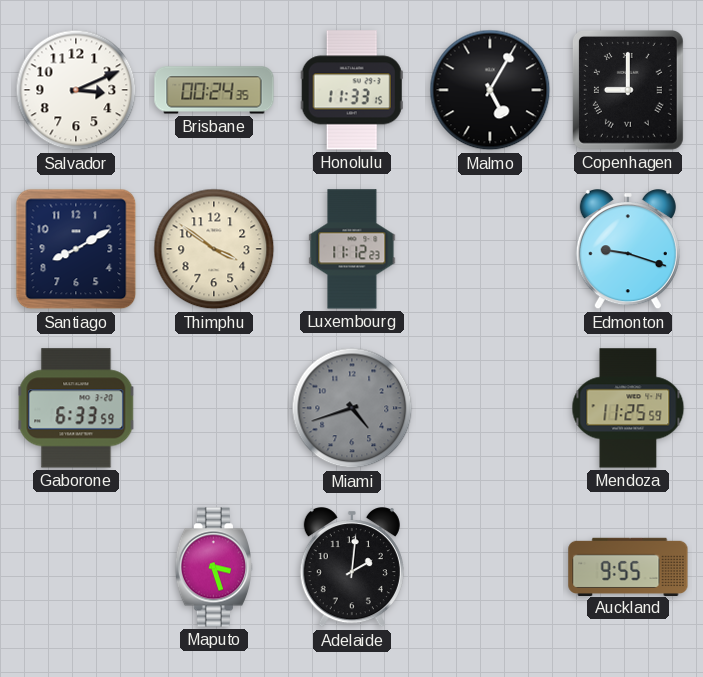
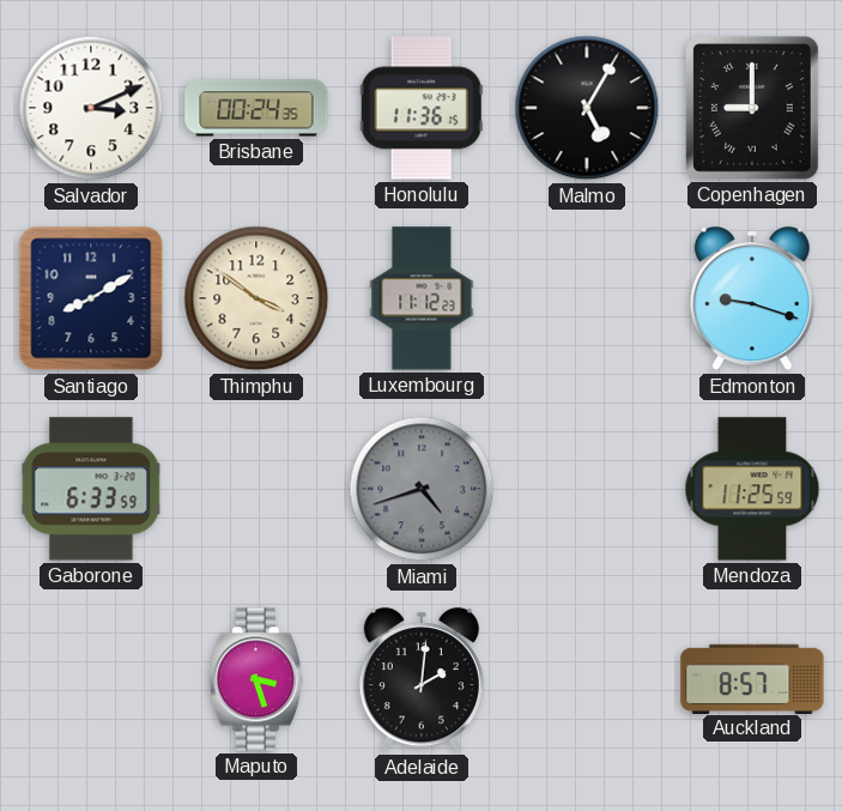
Honolulu: 11:33 -> 11:36
Auckland: 9:55 -> 8:57
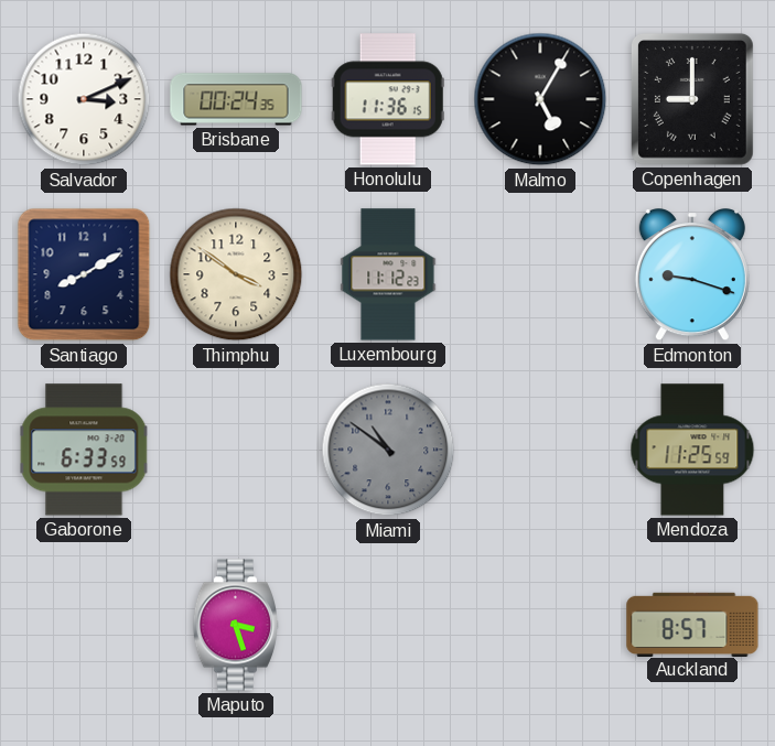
Miami: 4:42 -> 10:51
Adelaide: 2:01 -> none
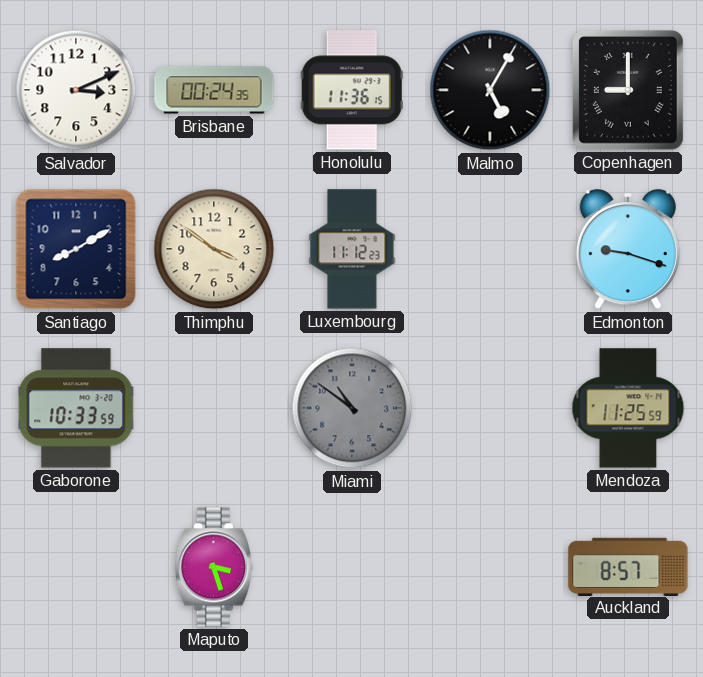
Gaborone: 6:33 -> 10:33
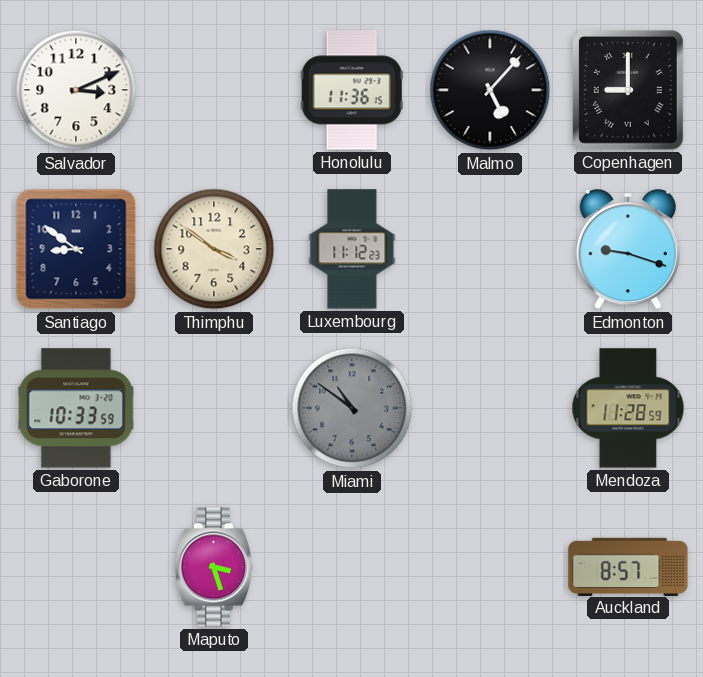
Brisbane: 00:24 -> none
Malmo: 5:05 -> 5:07
Santiago: 8:10 -> 8:51
Mendoza: 11:25 -> 11:28
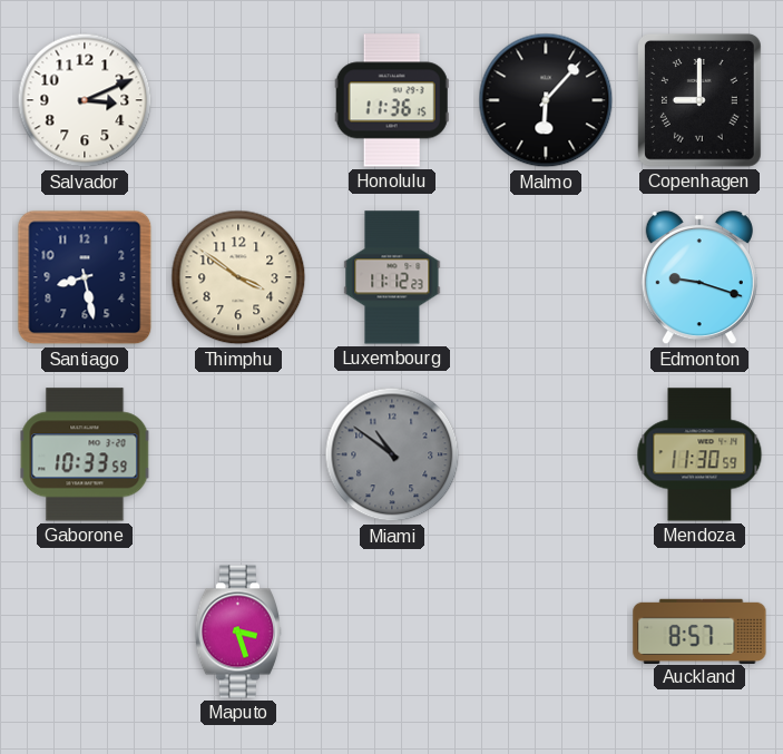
Malmo: 5:07 -> 6:07
Santiago: 8:51 -> 8:28
Mendoza: 11:28 -> 11:30
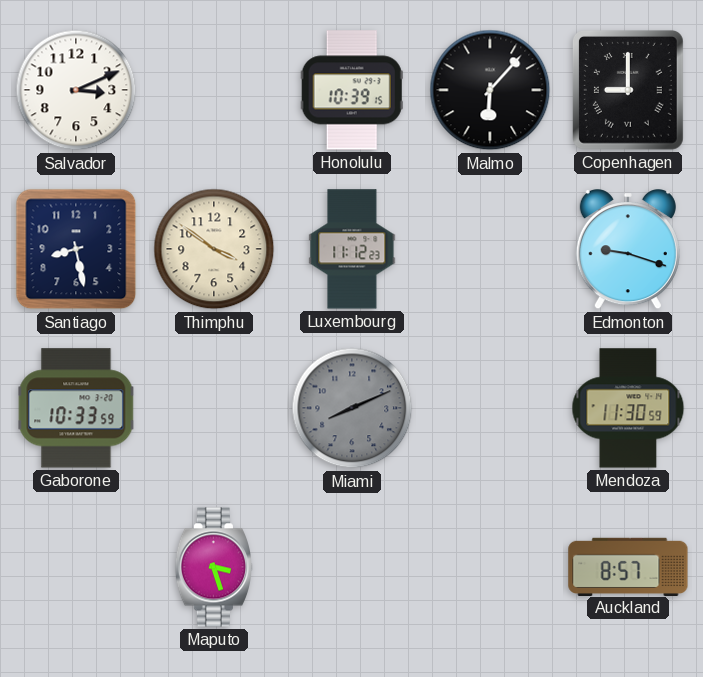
Honolulu: 11:36 -> 10:39
Miami: 10:51 -> 8:11
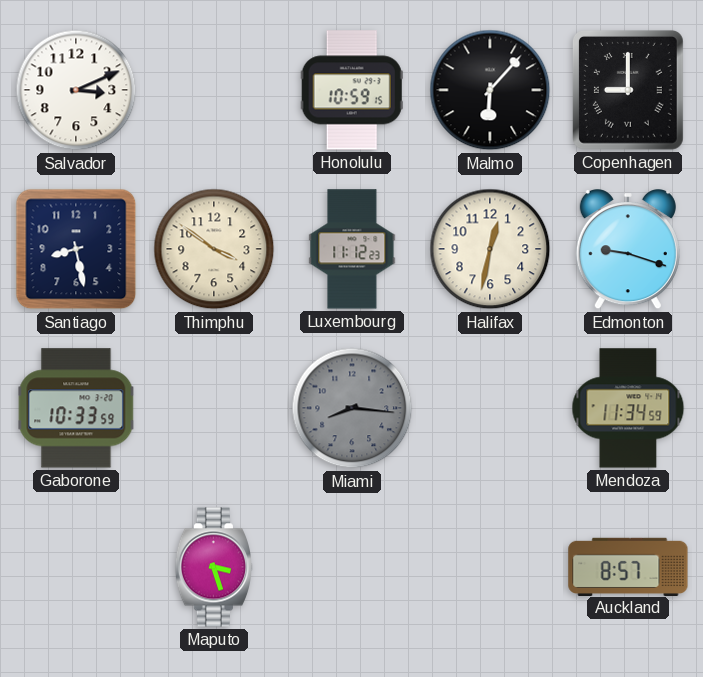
Honolulu: 10:39 -> 10:59
Halifax: none -> 12:32
Miami: 8:11 -> 8:16
Mendoza: 11:30 -> 11:34
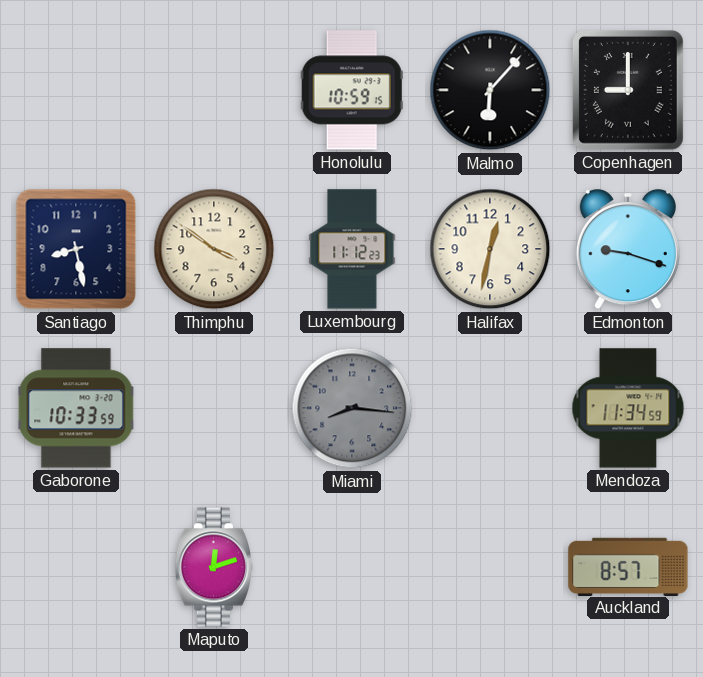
Salvador: 3:11 -> none
Maputo: 3:27 -> 12:12
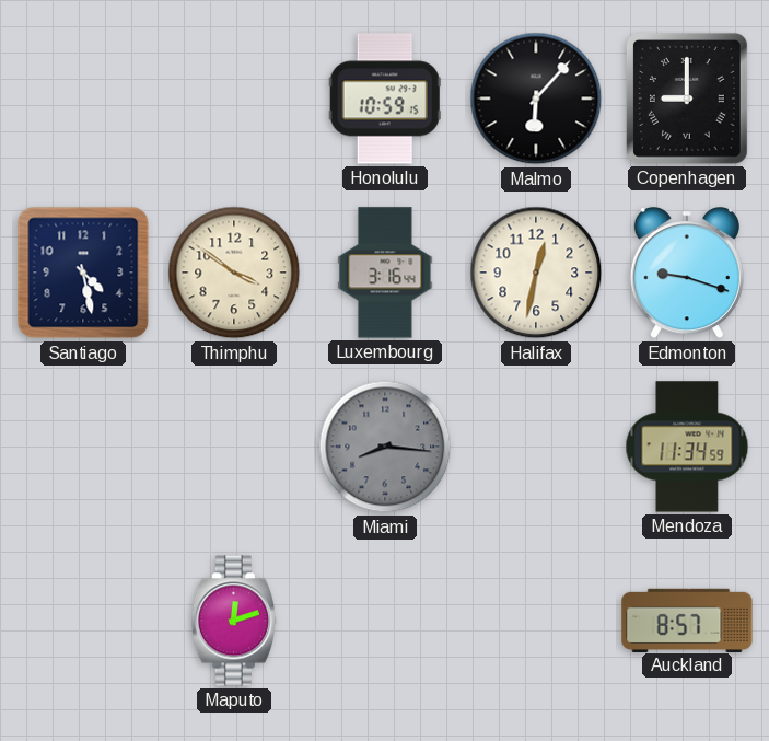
Santiago: 8:28 -> 4:28
Luxembourg: 11:12 -> 3:16
Gaborone: 10:33 -> none
